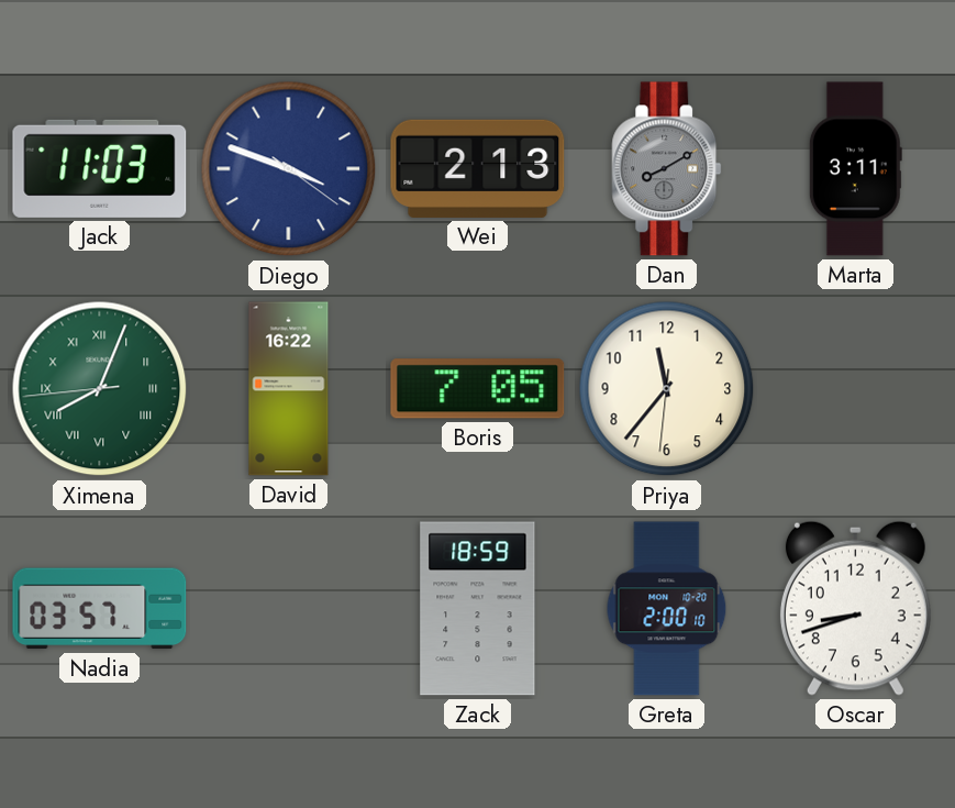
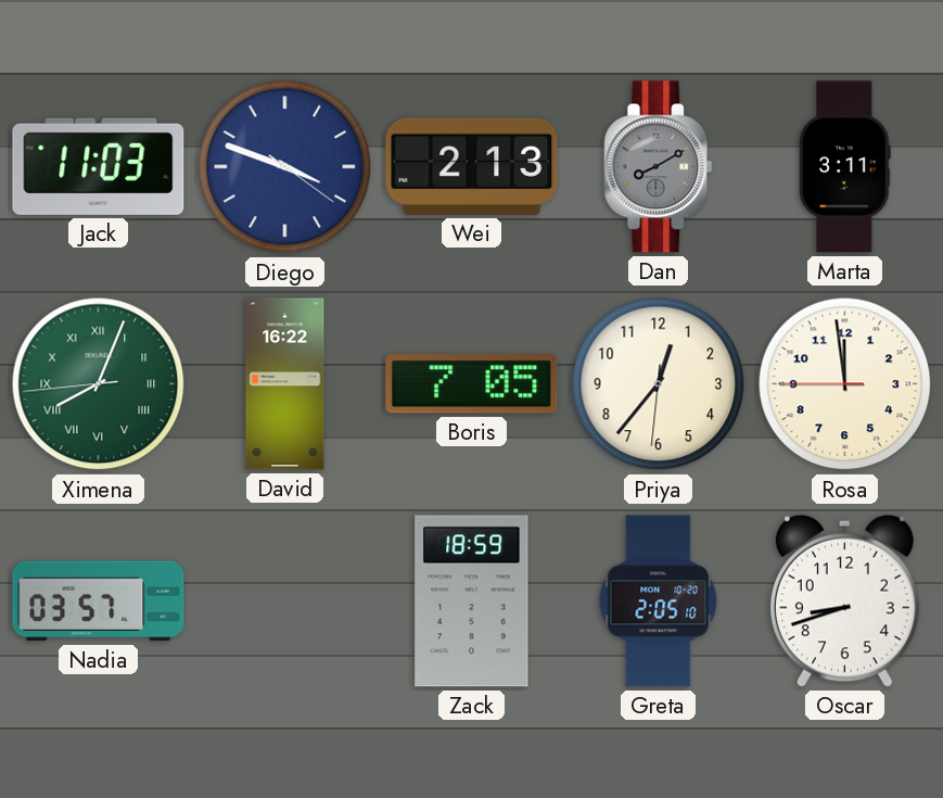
Priya: 11:36 -> 12:36
Rosa: none -> 11:58
Greta: 2:00 -> 2:05
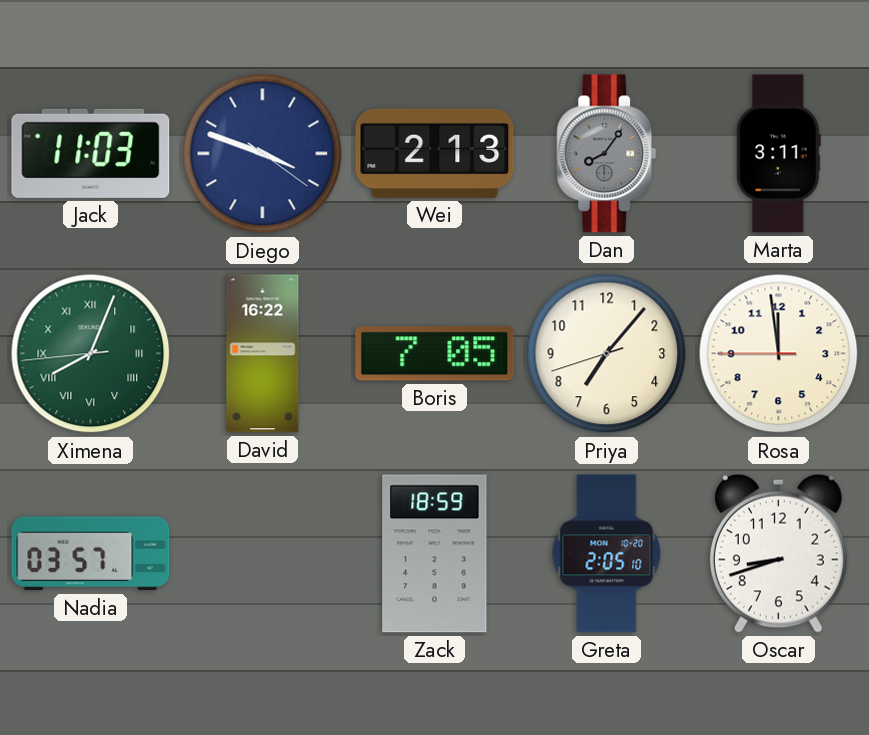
Dan: 8:10 -> 8:06
Priya: 12:36 -> 7:06
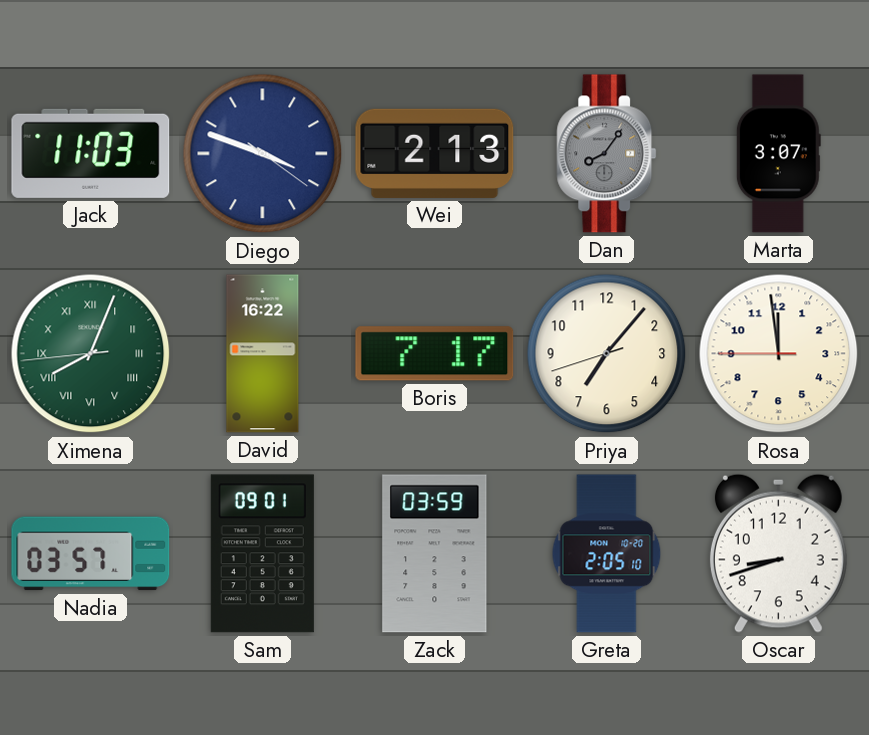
Marta: 3:11 -> 3:07
Boris: 7:05 -> 7:17
Sam: none -> 09:01
Zack: 18:59 -> 03:59
